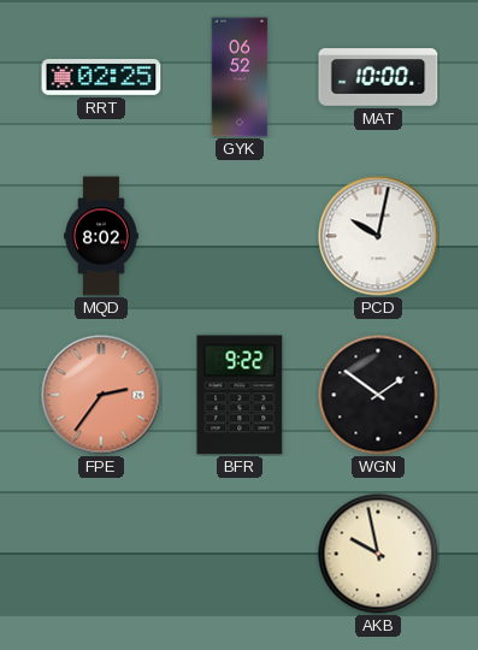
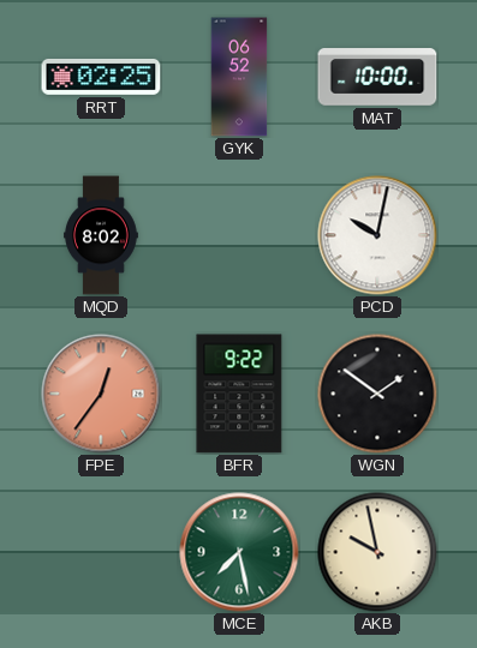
FPE: 2:36 -> 12:36
MCE: none -> 7:28
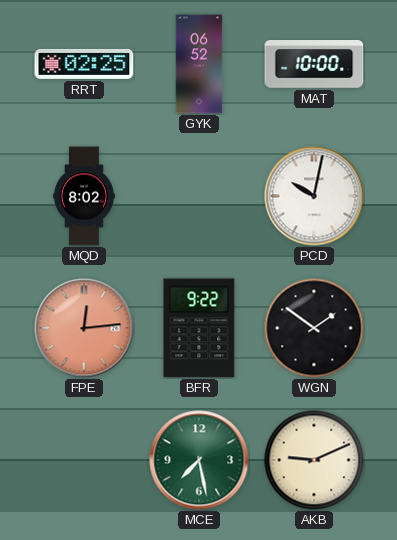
FPE: 12:36 -> 12:14
AKB: 9:58 -> 9:11
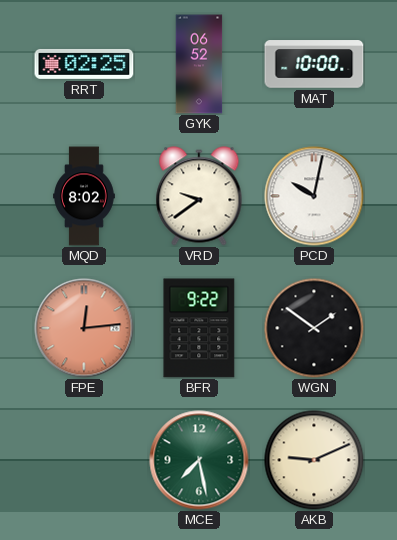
VRD: none -> 9:39
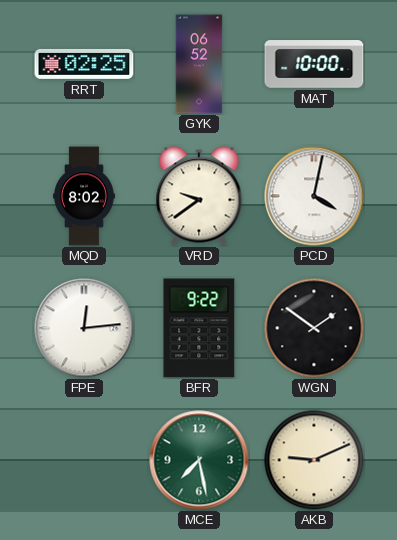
PCD: 10:02 -> 4:02
FPE dial: salmon -> white
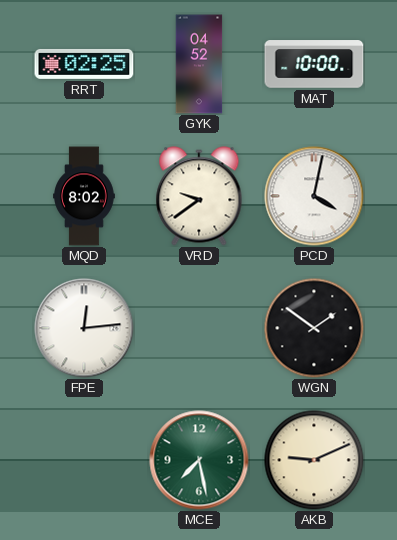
GYK: 06:52 -> 04:52
BFR: 9:22 -> none
